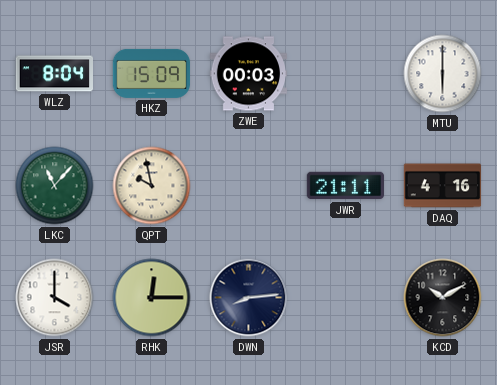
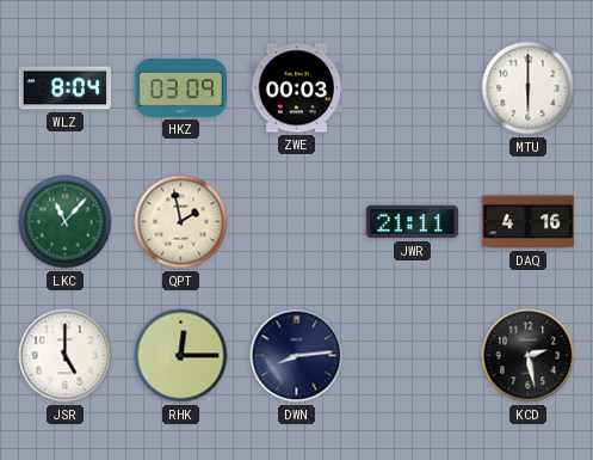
HKZ: 15:09 -> 03:09
QPT: 9:58 -> 1:58
JSR: 4:00 -> 5:00
KCD: 10:10 -> 2:28
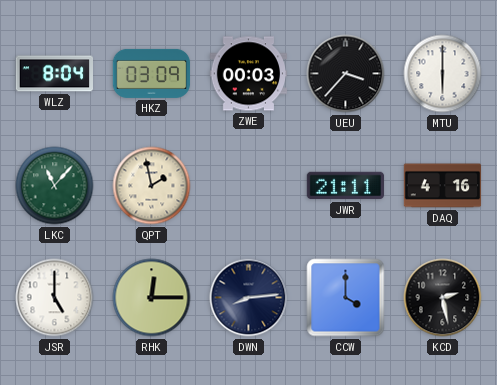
UEU: none -> 3:37
CCW: none -> 4:00
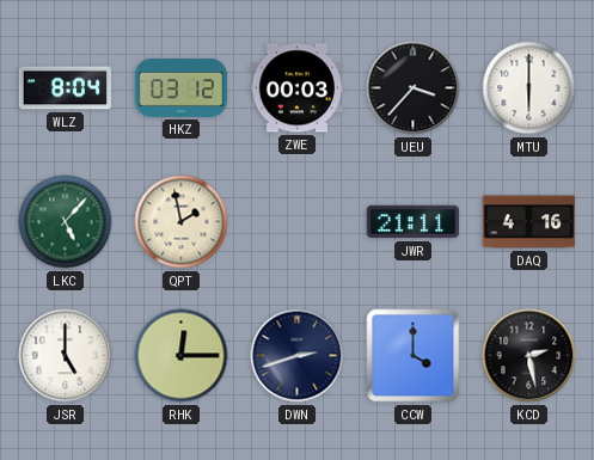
HKZ: 03:09 -> 03:12
LKC: 11:07 -> 5:07
DWN: 8:14 -> 2:42
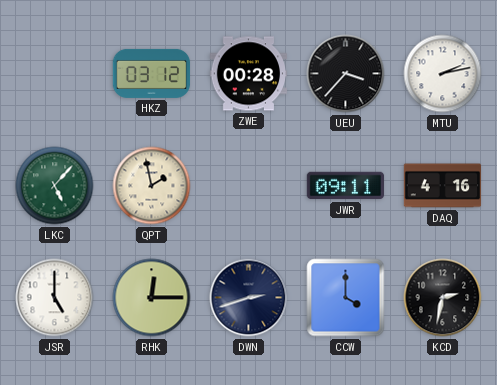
WLZ: 8:04 -> none
ZWE: 00:03 -> 00:28
MTU: 6:00 -> 2:13
JWR: 21:11 -> 09:11
KCD: 2:28 -> 2:32
